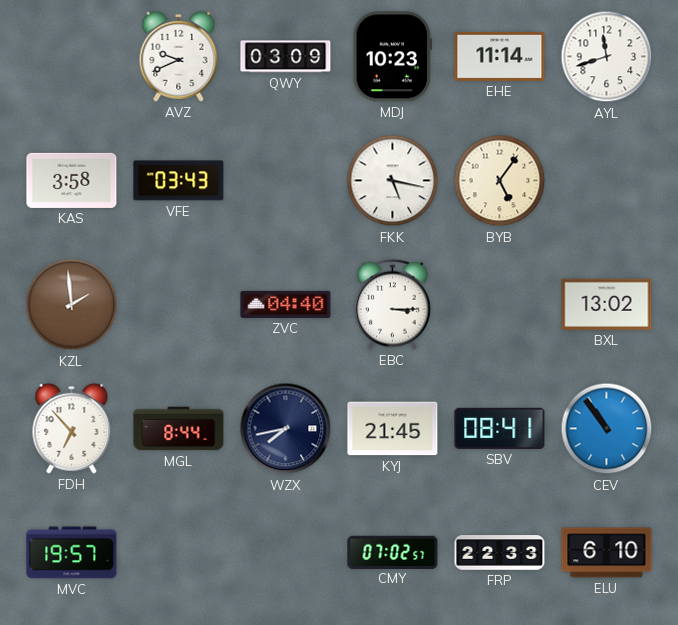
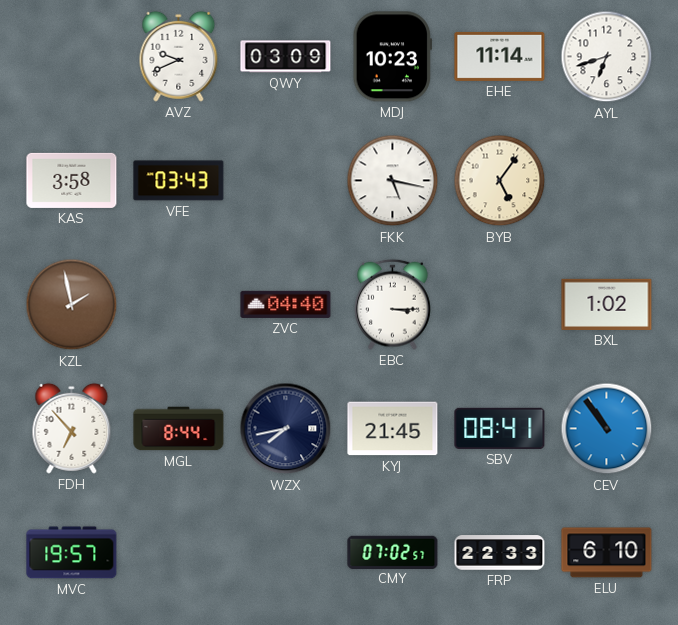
AYL: 11:42 -> 6:42
KZL: 1:59 -> 1:58
BXL: 13:02 -> 1:02
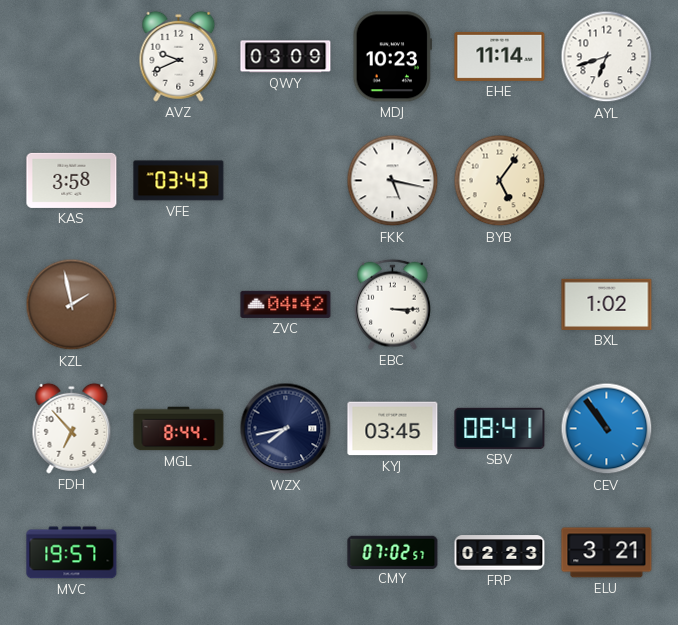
ZVC: 04:40 -> 04:42
KYJ: 21:45 -> 03:45
FRP: 22:33 -> 02:23
ELU: 6:10 -> 3:21
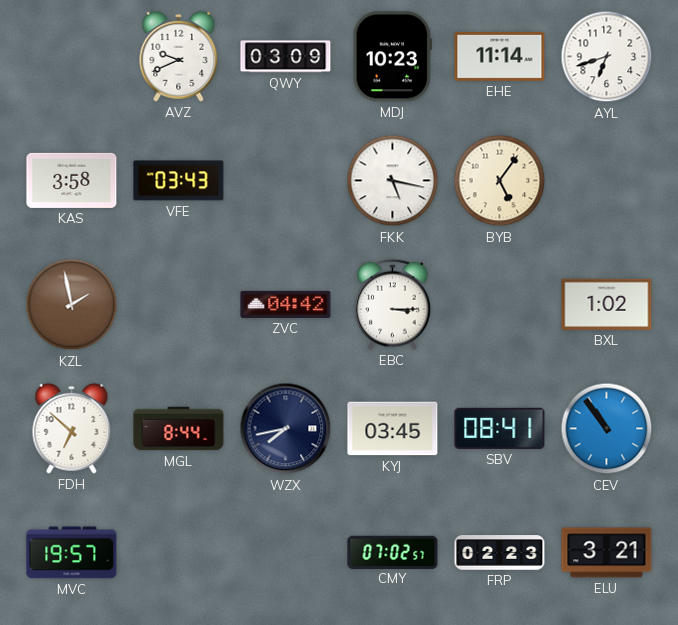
FDH: 6:53 -> 6:52
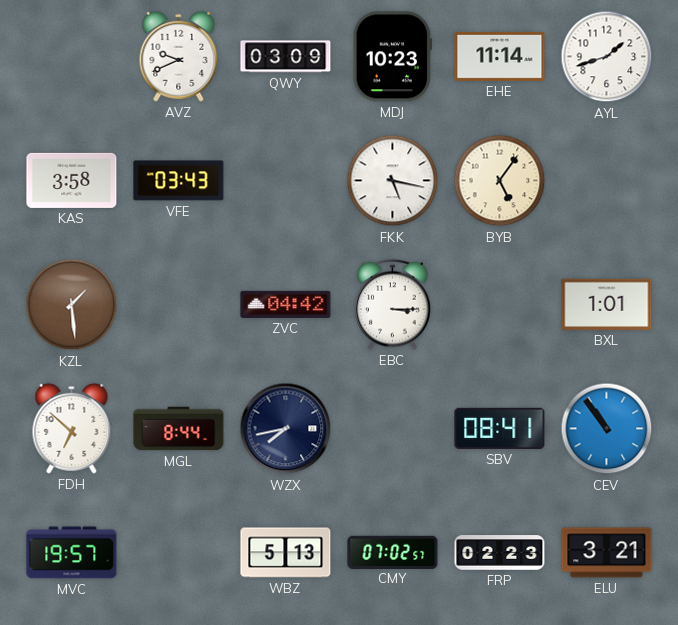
AYL: 6:42 -> 1:42
KZL: 1:58 -> 1:29
BXL: 1:02 -> 1:01
KYJ: 03:45 -> none
WBZ: none -> 5:13
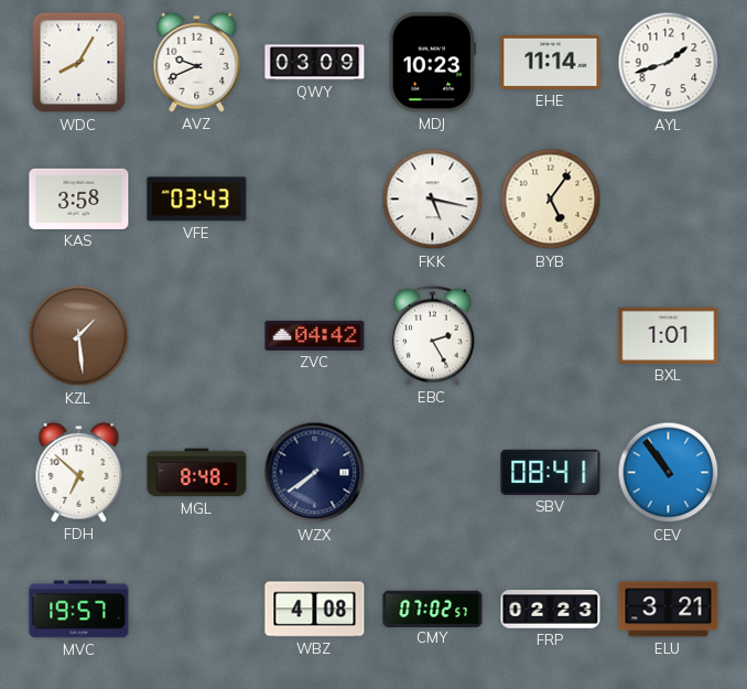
WDC: none -> 8:05
EBC: 3:15 -> 2:25
MGL: 8:44 -> 8:48
WZX: 7:43 -> 7:39
WBZ: 5:13 -> 4:08
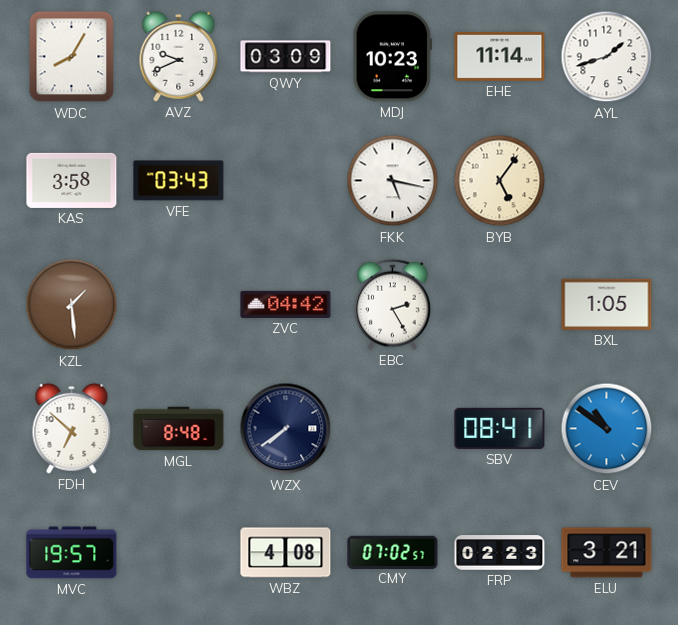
BXL: 1:01 -> 1:05
CEV: 10:54 -> 10:51
